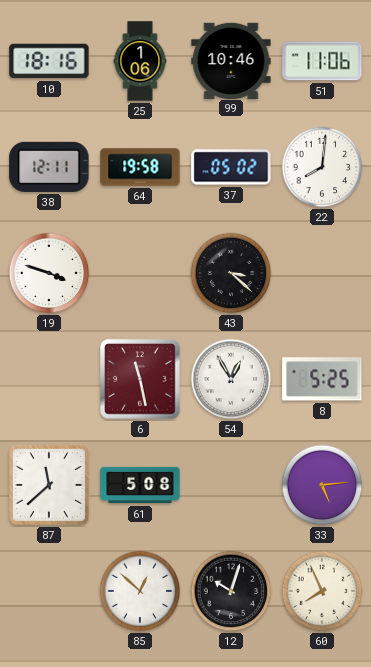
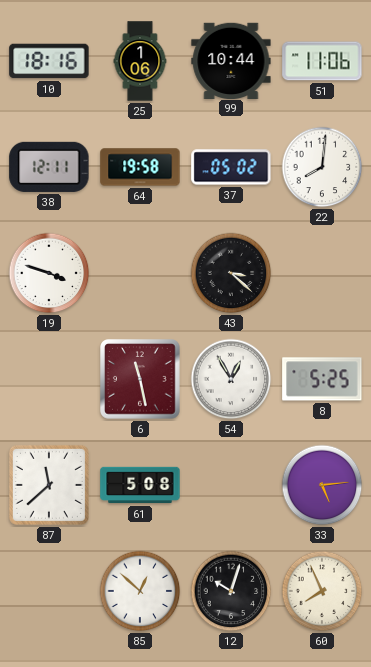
99: 10:46 -> 10:44
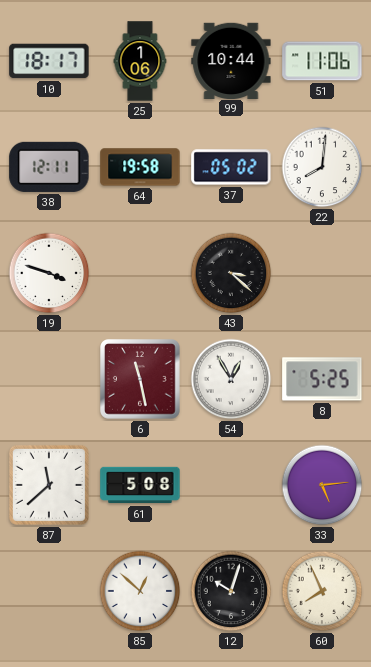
10: 18:16 -> 18:17
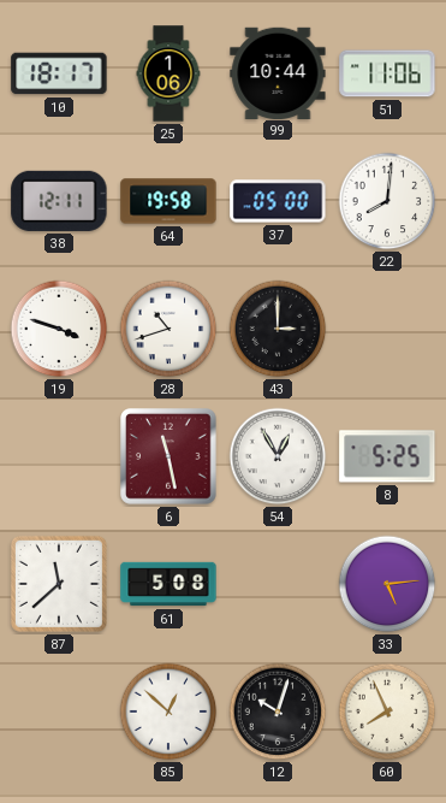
37: 05:02 -> 05:00
28: none -> 10:42
43: 3:22 -> 3:00
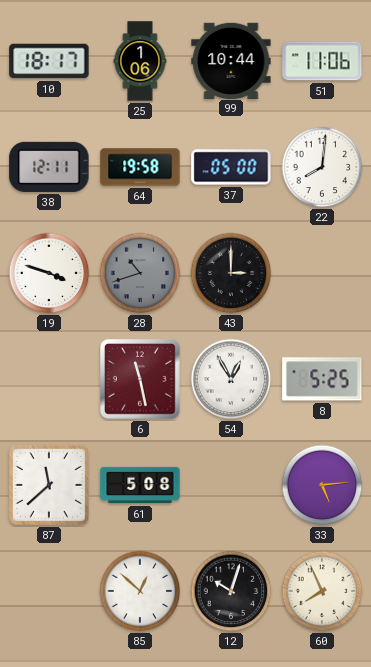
28 dial: white -> grey
